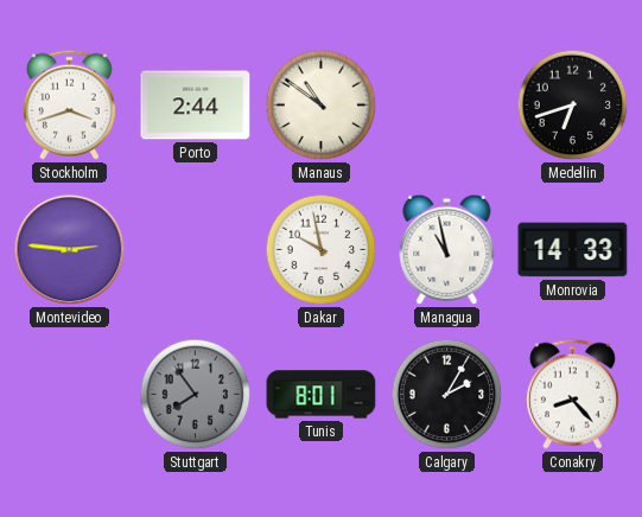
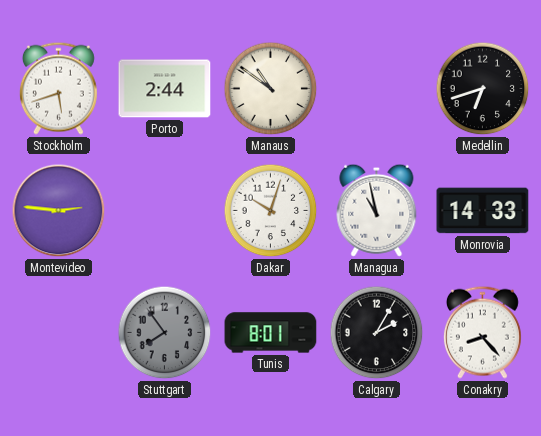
Stockholm: 3:42 -> 5:42
Dakar: 9:58 -> 10:03
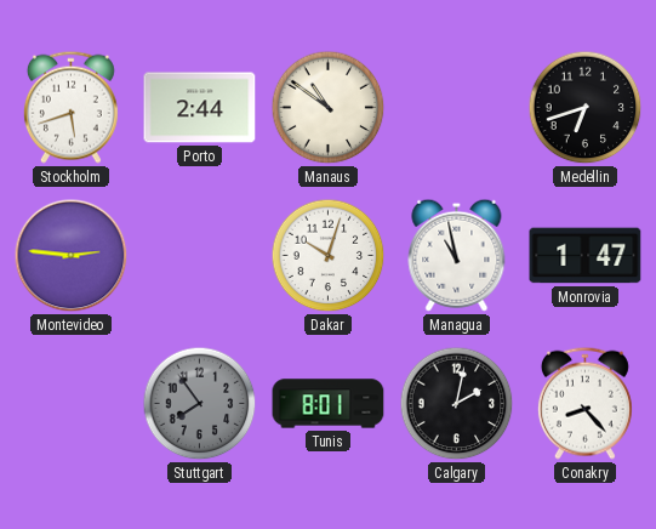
Monrovia: 14:33 -> 1:47
Calgary: 2:05 -> 2:02
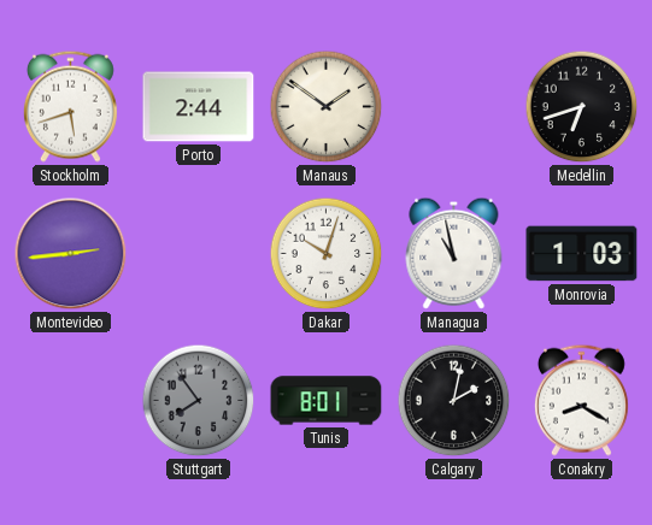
Manaus: 10:51 -> 1:51
Montevideo: 2:46 -> 2:44
Monrovia: 1:47 -> 1:03
Conakry: 8:23 -> 8:20
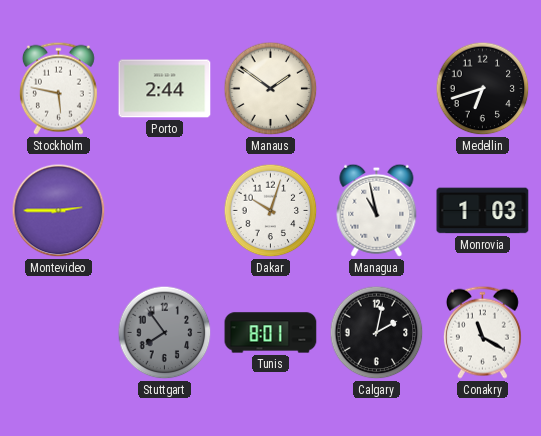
Stockholm: 5:42 -> 5:47
Montevideo: 2:44 -> 2:45
Conakry: 8:20 -> 11:20
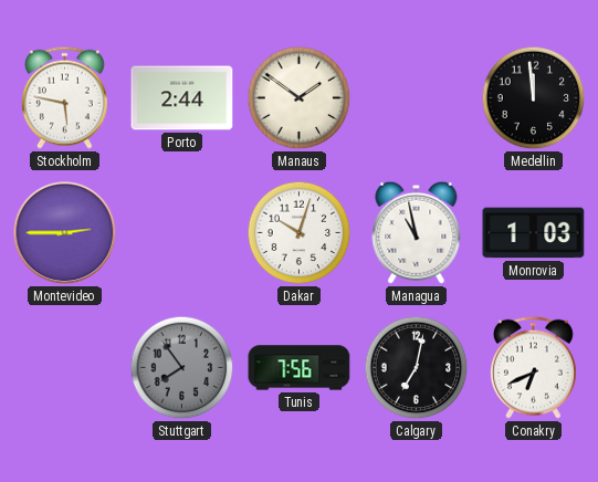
Medellin: 6:42 -> 11:59
Tunis: 8:01 -> 7:56
Calgary: 2:02 -> 7:02
Conakry: 11:20 -> 6:41
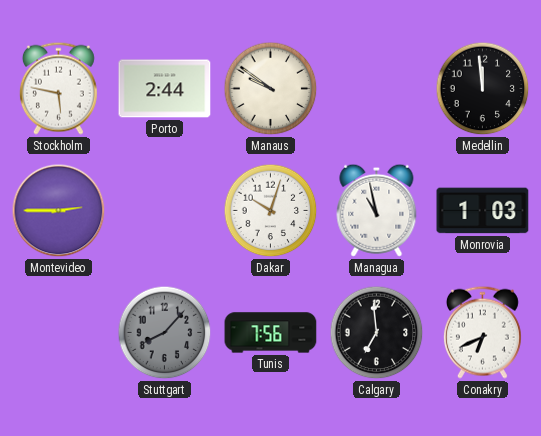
Manaus: 1:51 -> 9:51
Stuttgart: 7:54 -> 8:07
Calgary: 7:02 -> 6:59
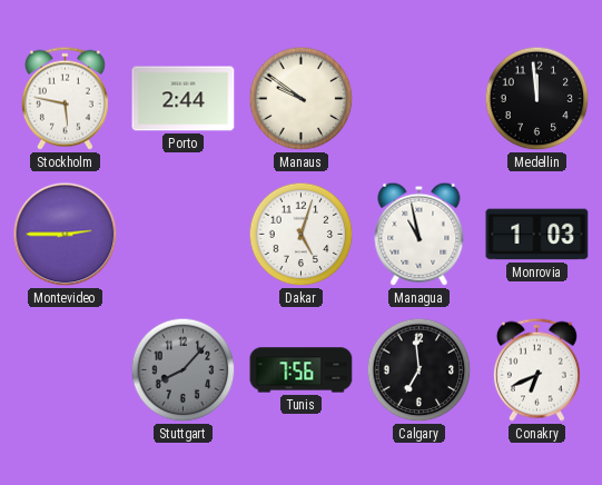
Dakar: 10:03 -> 5:03
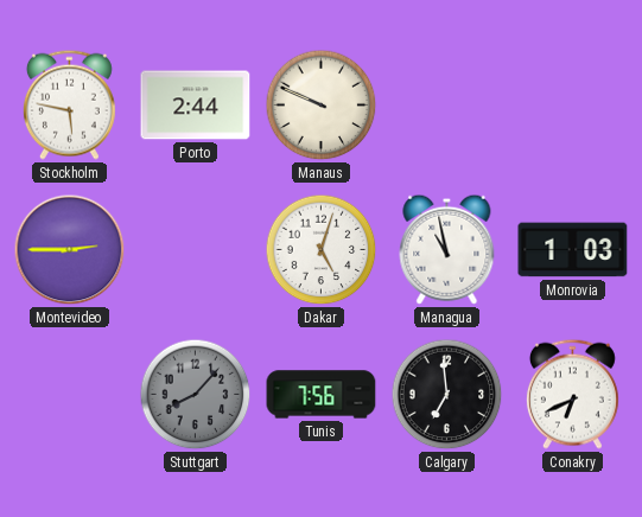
Manaus: 9:51 -> 9:49
Medellin: 11:59 -> none
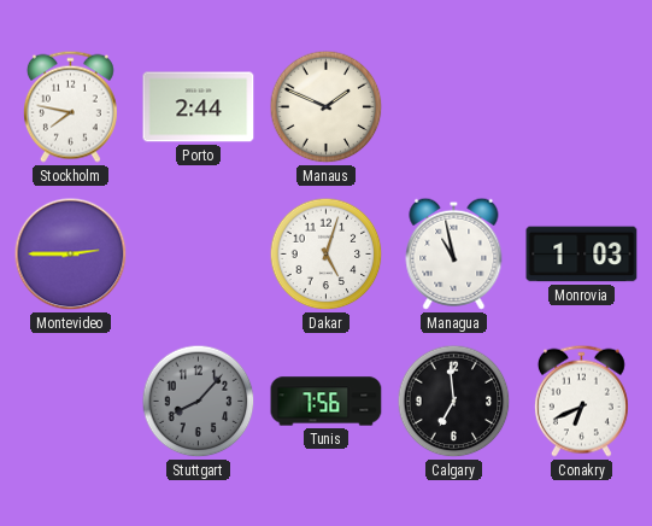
Stockholm: 5:47 -> 7:47
Manaus: 9:49 -> 1:49
